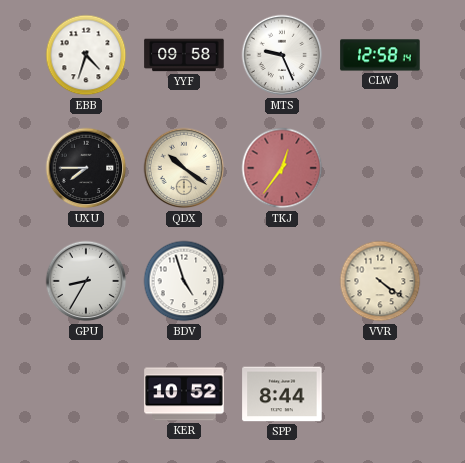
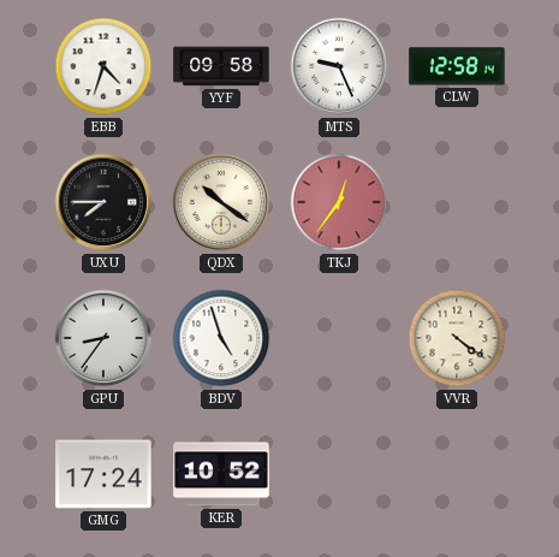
GPU: 8:35 -> 8:36
GMG: none -> 17:24
SPP: 8:44 -> none
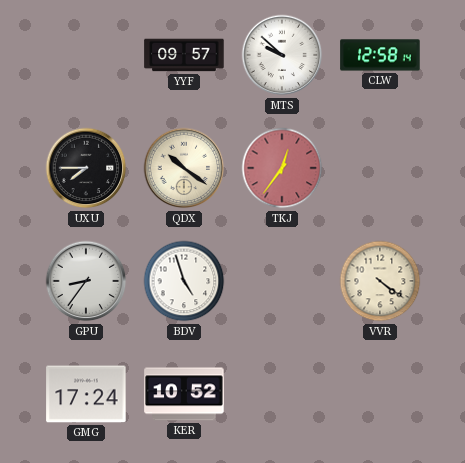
EBB: 4:33 -> none
YYF: 09:58 -> 09:57
MTS: 9:26 -> 9:52
